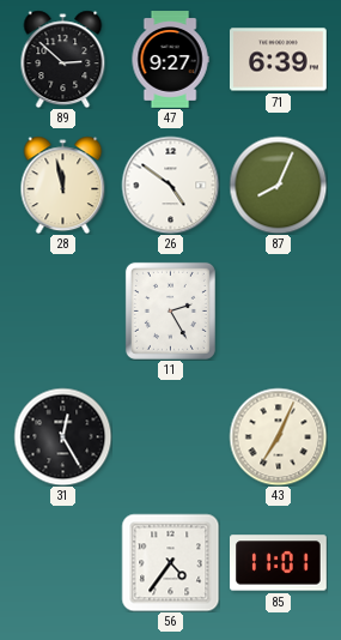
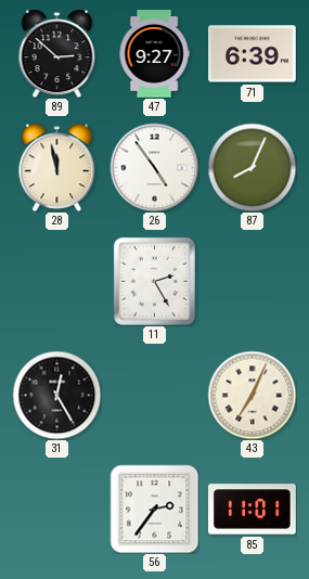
26: 4:51 -> 4:54
56: 4:36 -> 2:36
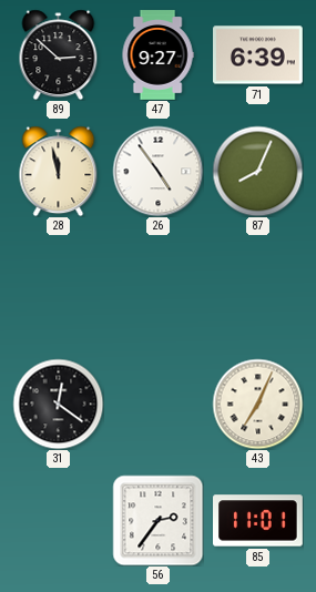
11: 2:25 -> none
31: 12:25 -> 12:21
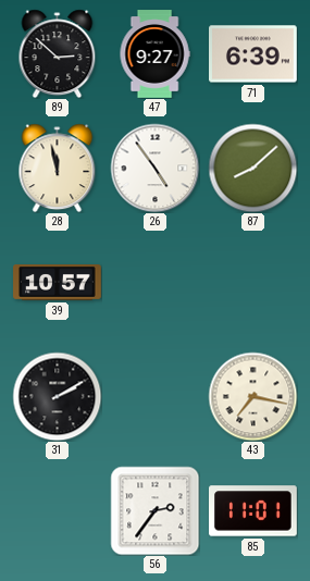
87: 8:04 -> 8:08
39: none -> 10:57
31: 12:21 -> 2:10
43: 7:04 -> 7:17
